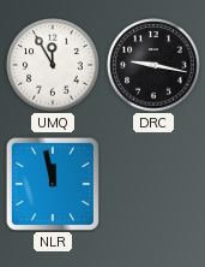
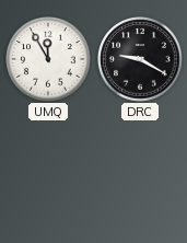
DRC: 9:17 -> 9:20
NLR: 11:58 -> none
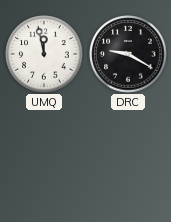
UMQ: 11:55 -> 11:58
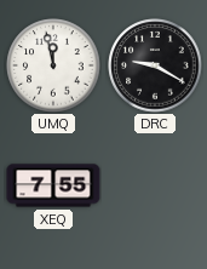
XEQ: none -> 7:55
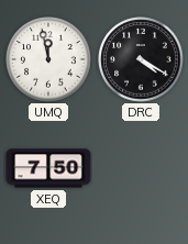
DRC: 9:20 -> 4:20
XEQ: 7:55 -> 7:50
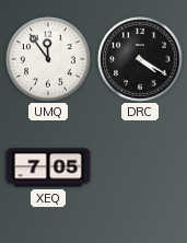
UMQ: 11:58 -> 11:54
XEQ: 7:50 -> 7:05
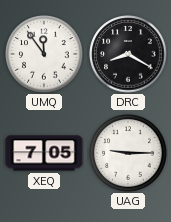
DRC: 4:20 -> 8:20
UAG: none -> 9:15
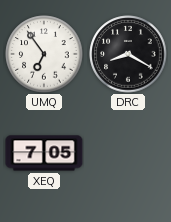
UMQ: 11:54 -> 6:54
UAG: 9:15 -> none
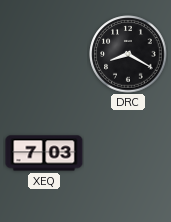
UMQ: 6:54 -> none
XEQ: 7:05 -> 7:03
